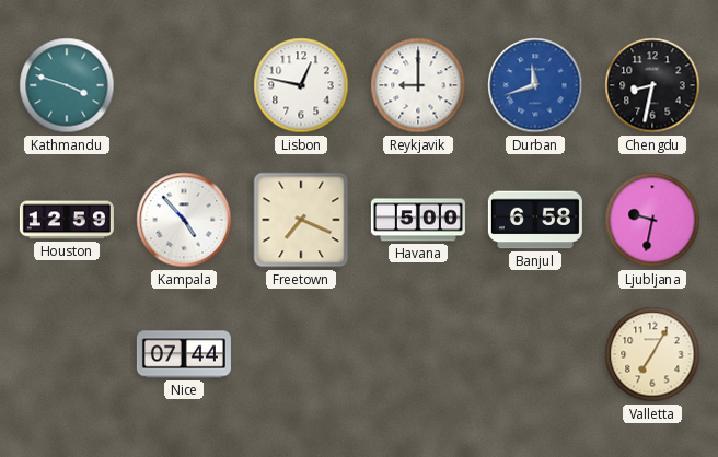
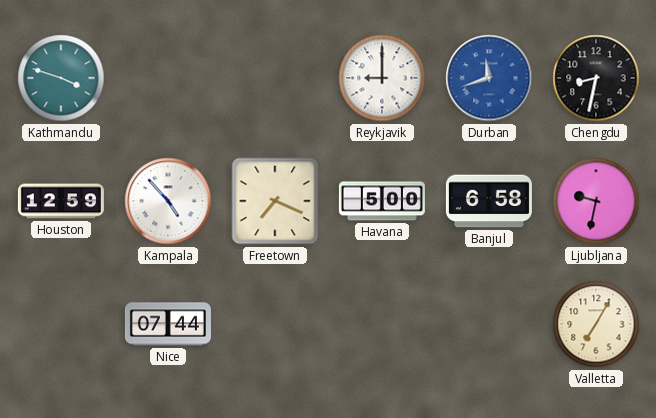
Lisbon: 12:47 -> none
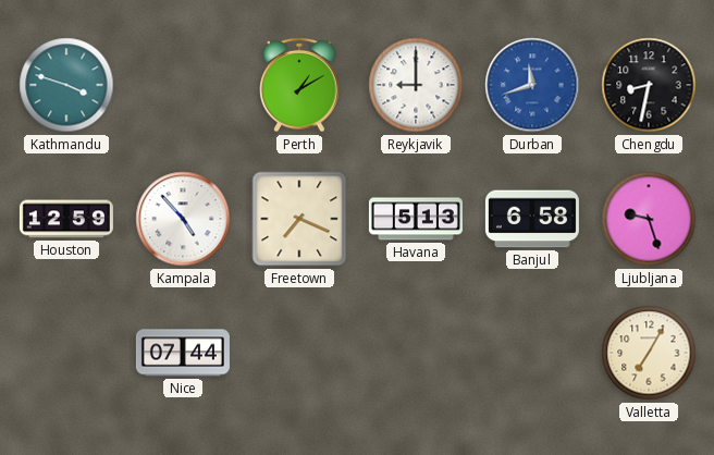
Perth: none -> 1:10
Havana: 5:00 -> 5:13
Ljubljana: 9:32 -> 9:27
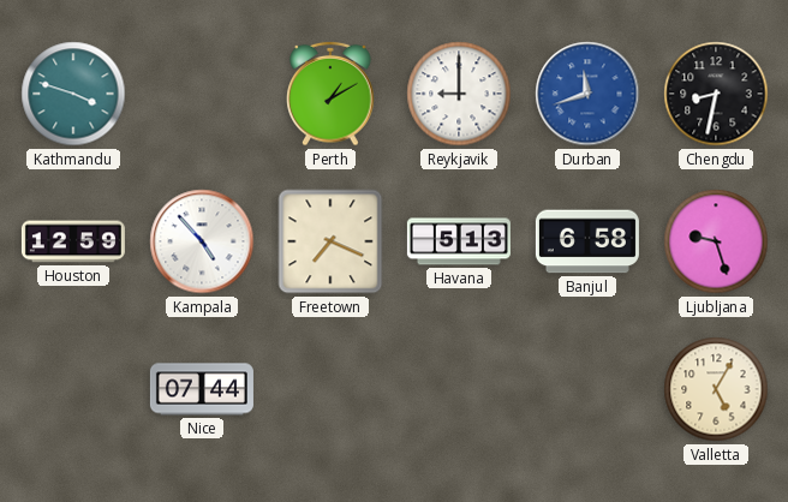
Valletta: 7:05 -> 5:05
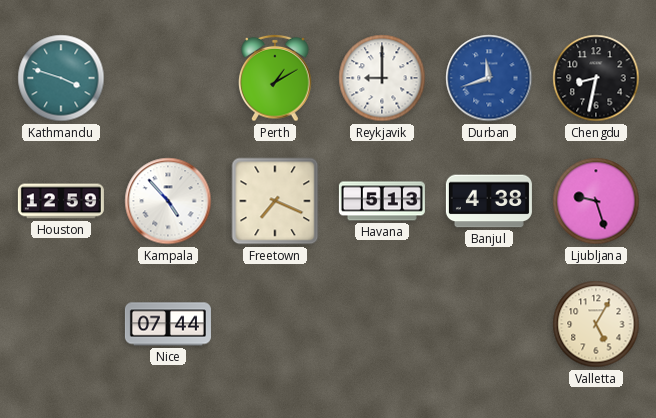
Banjul: 6:58 -> 4:38
